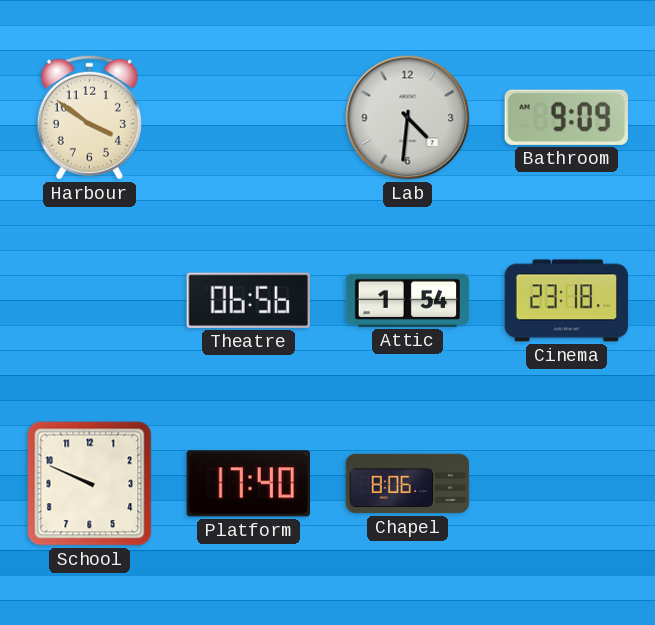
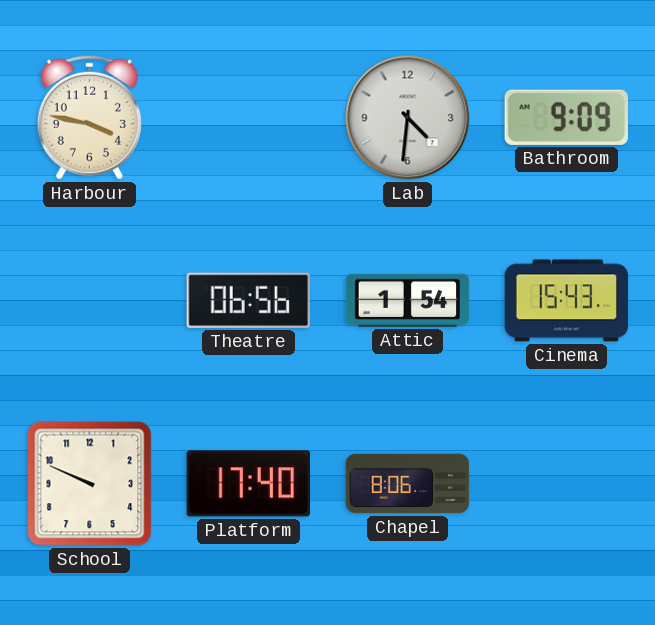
Harbour: 3:51 -> 3:47
Cinema: 23:18 -> 15:43
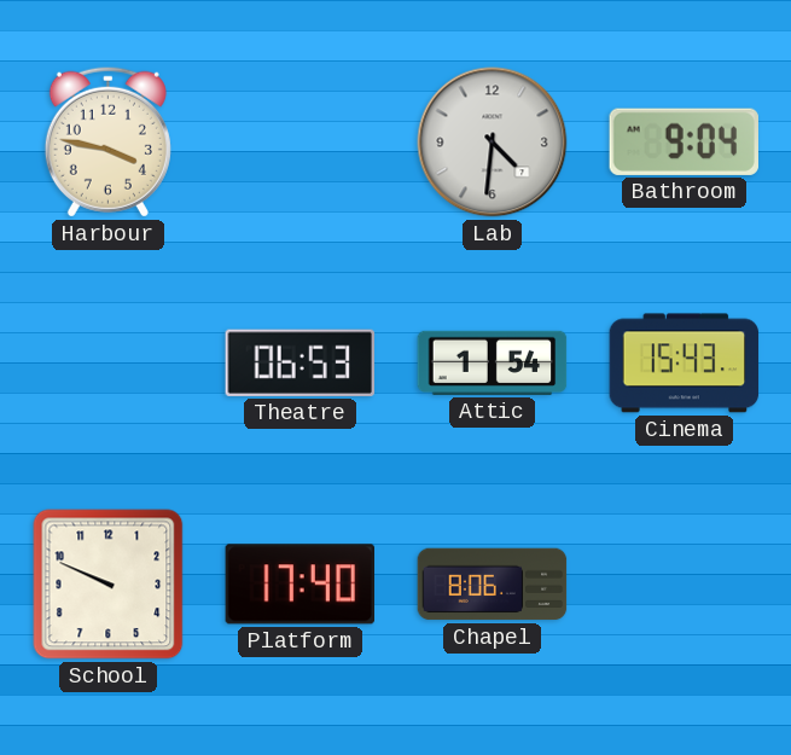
Bathroom: 9:09 -> 9:04
Theatre: 06:56 -> 06:53
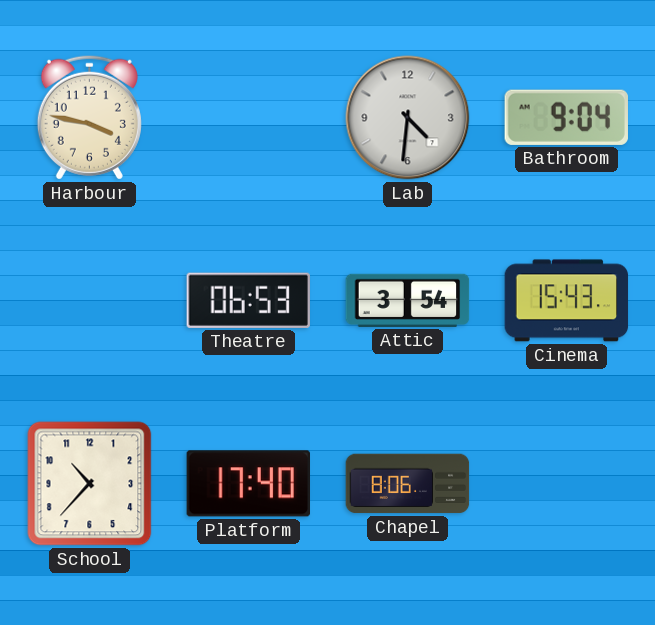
Attic: 1:54 -> 3:54
School: 9:49 -> 10:37
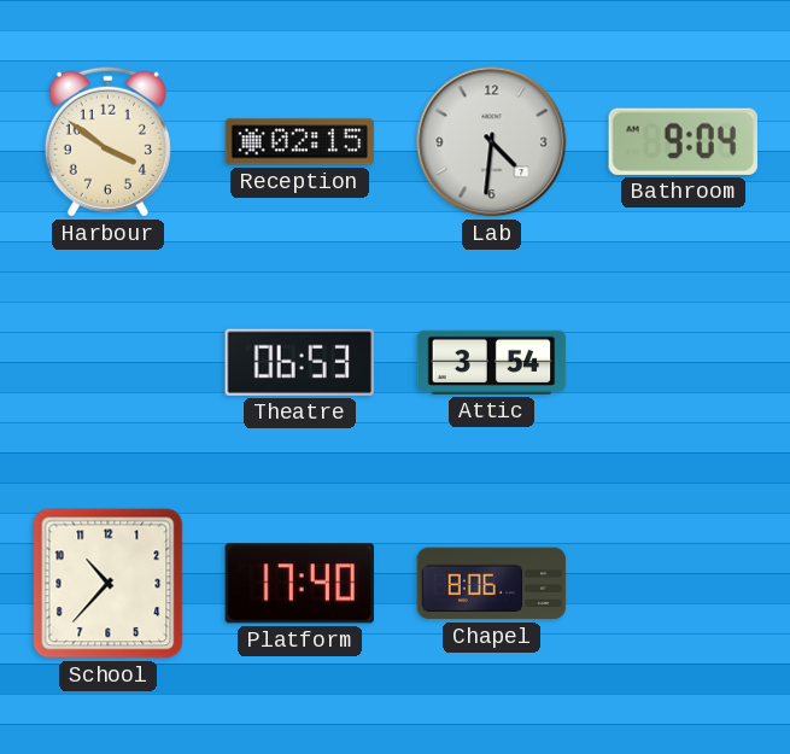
Harbour: 3:47 -> 3:51
Reception: none -> 02:15
Cinema: 15:43 -> none
